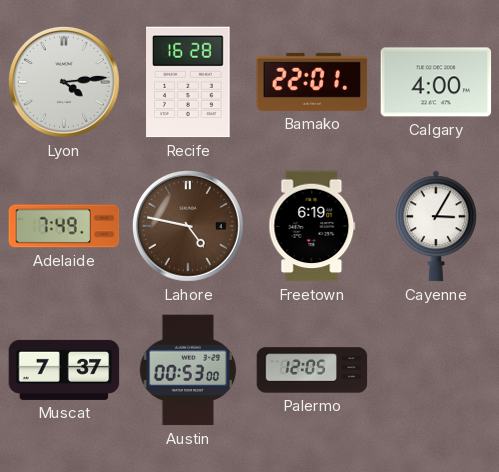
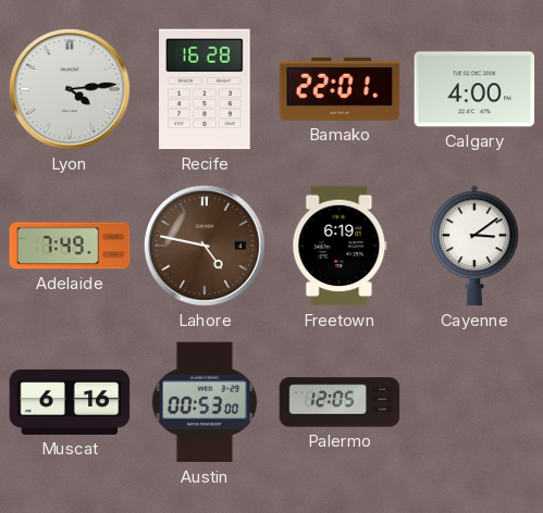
Cayenne: 3:05 -> 3:09
Muscat: 7:37 -> 6:16
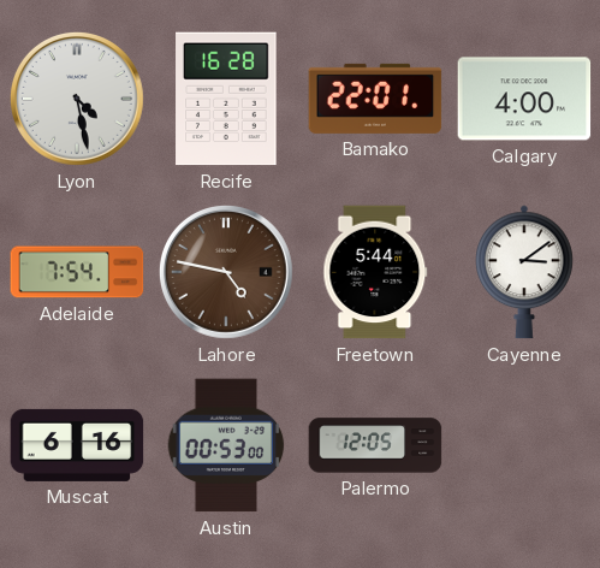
Lyon: 4:14 -> 4:28
Adelaide: 7:49 -> 7:54
Freetown: 6:19 -> 5:44
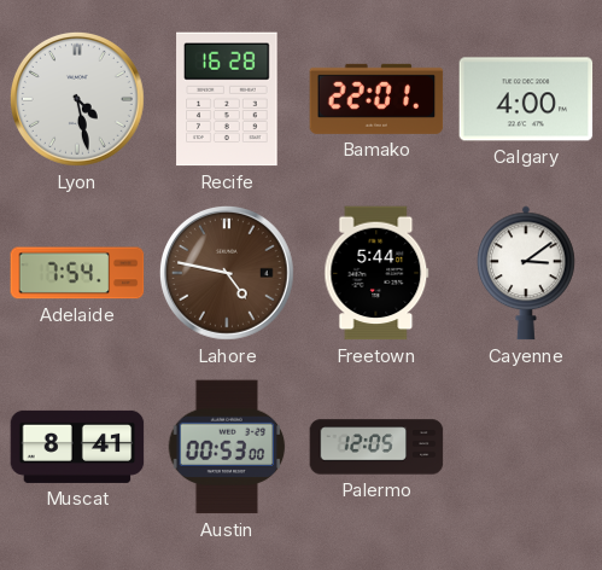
Muscat: 6:16 -> 8:41
